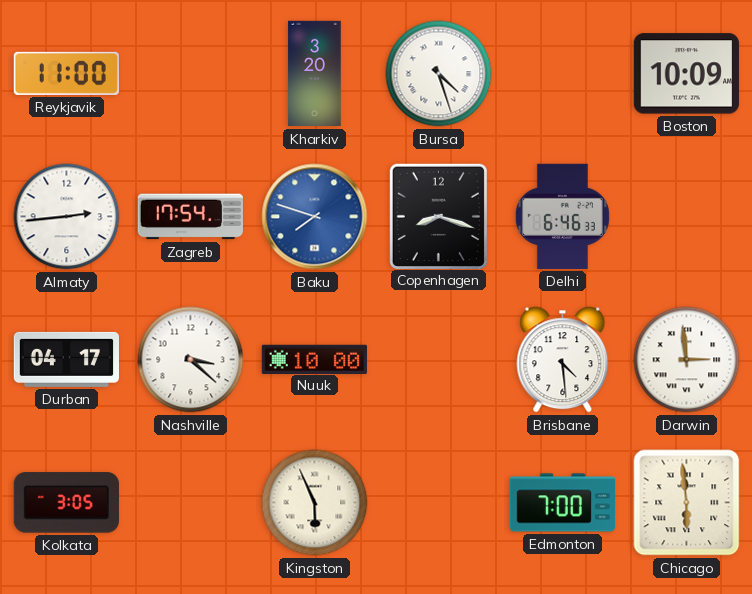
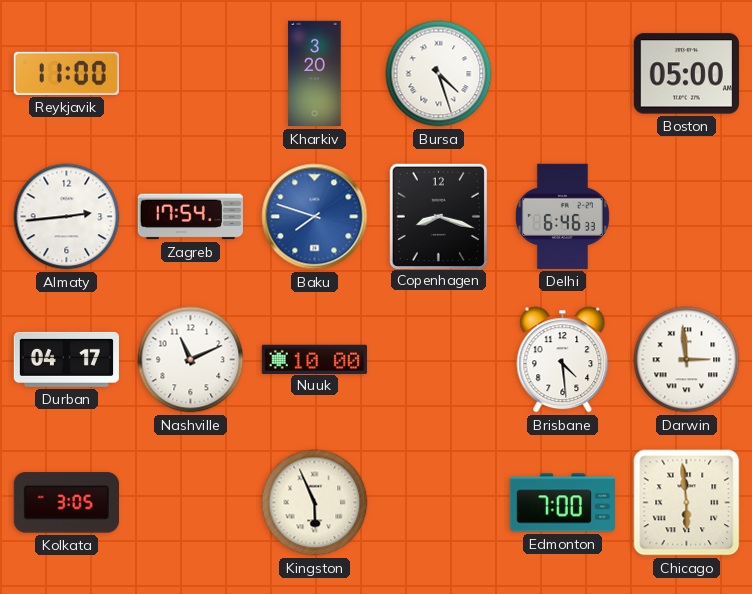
Boston: 10:09 -> 05:00
Nashville: 3:22 -> 11:11
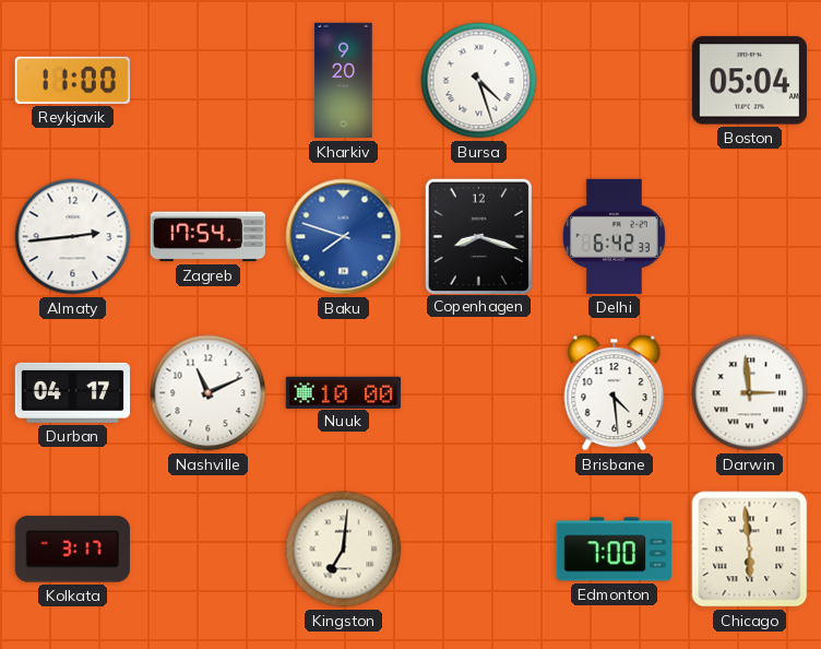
Kharkiv: 3:20 -> 9:20
Boston: 05:00 -> 05:04
Delhi: 6:46 -> 6:42
Kolkata: 3:05 -> 3:17
Kingston: 5:56 -> 7:01
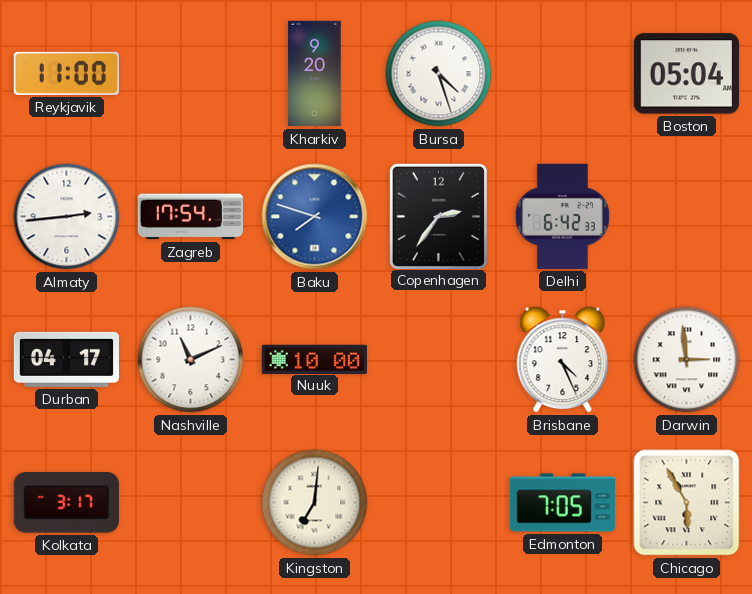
Copenhagen: 8:18 -> 2:36
Brisbane: 4:29 -> 4:26
Edmonton: 7:00 -> 7:05
Chicago: 5:59 -> 5:55
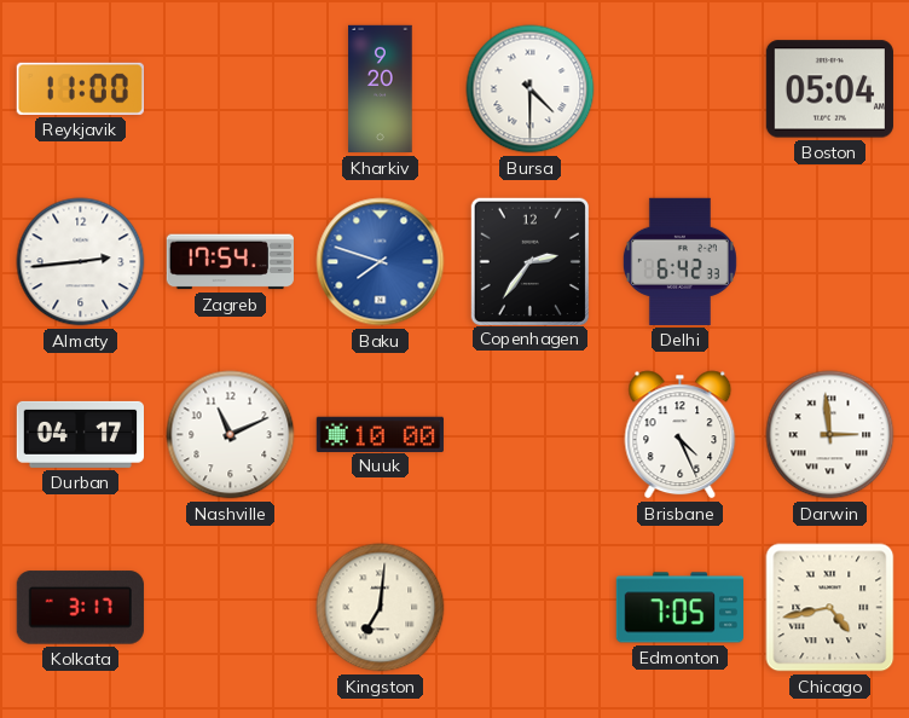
Bursa: 4:27 -> 4:30
Chicago: 5:55 -> 4:43
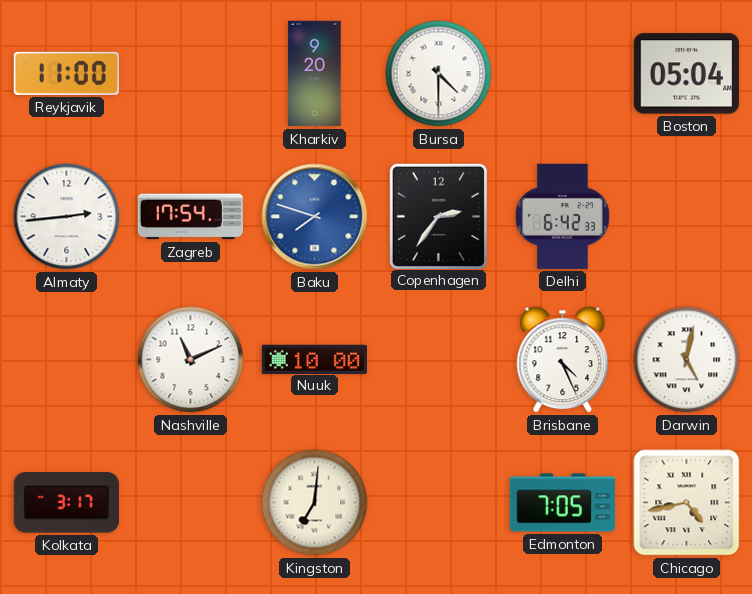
Durban: 04:17 -> none
Darwin: 2:59 -> 5:02
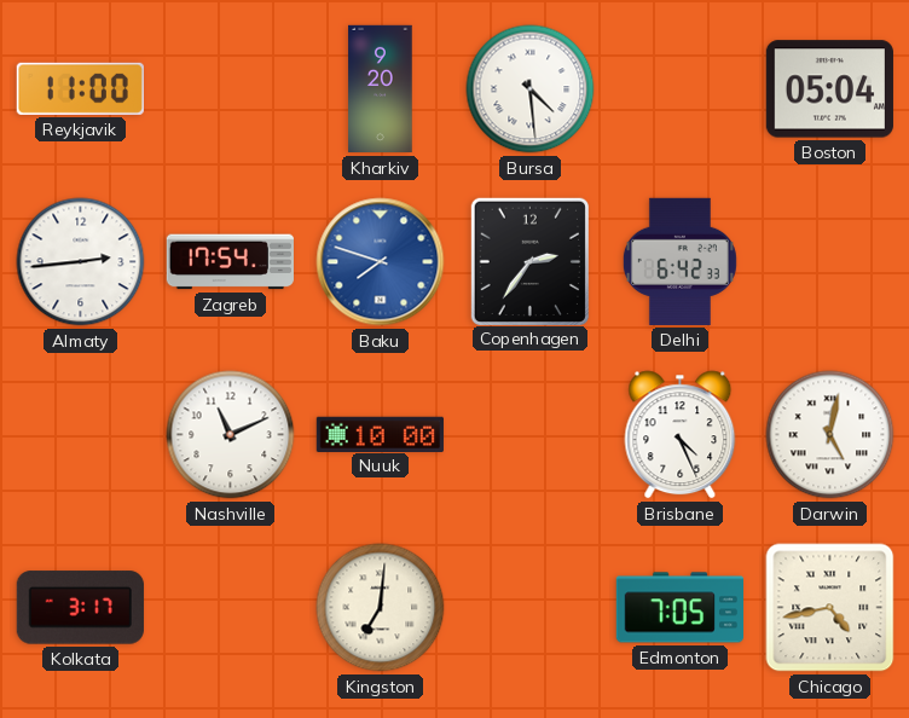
Bursa: 4:30 -> 4:29
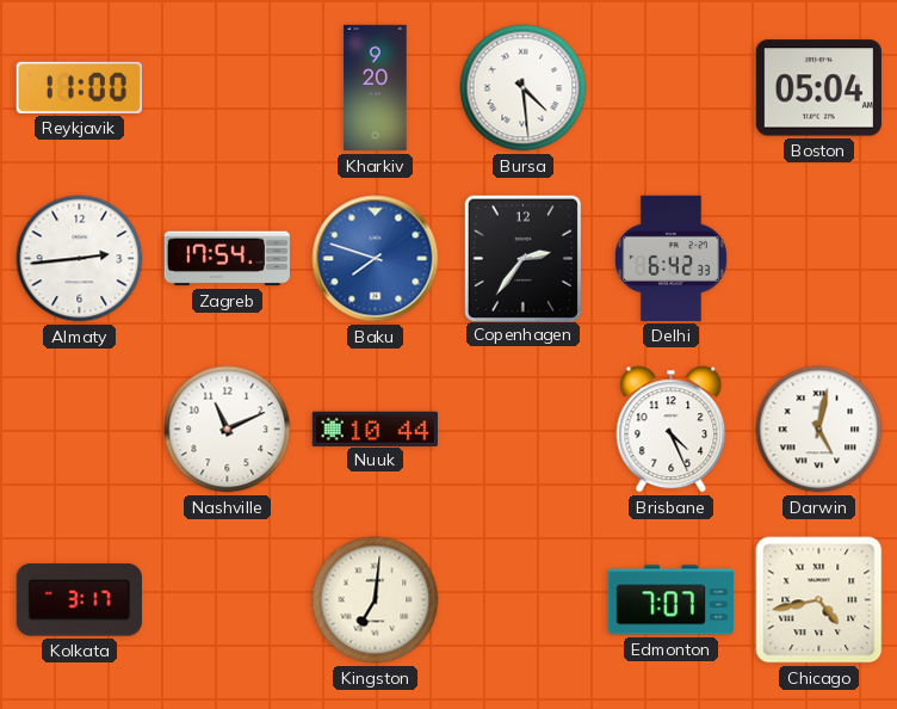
Nuuk: 10:00 -> 10:44
Edmonton: 7:05 -> 7:07
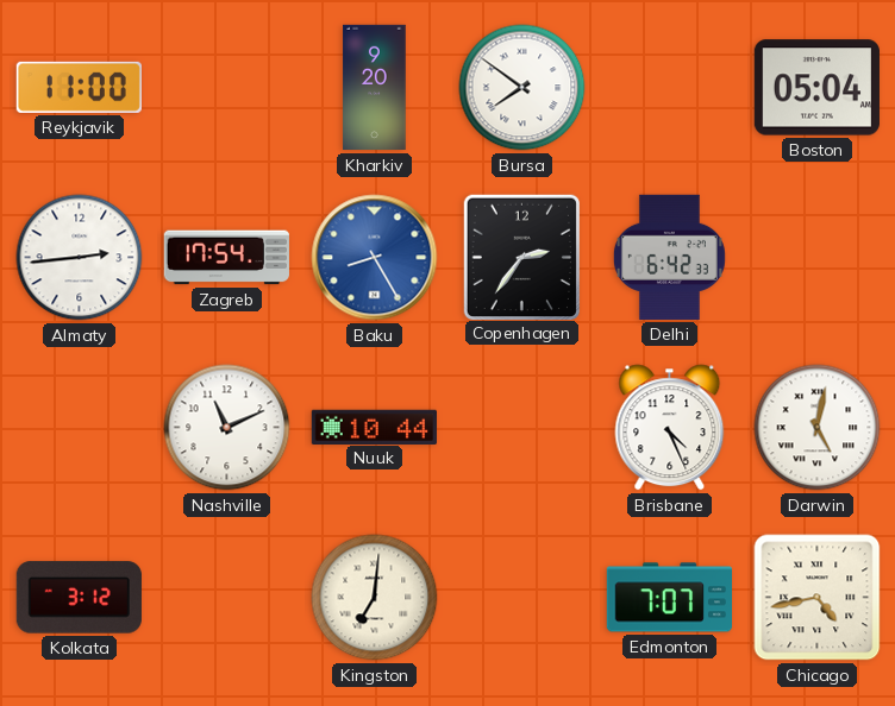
Bursa: 4:29 -> 7:51
Baku: 7:48 -> 8:25
Kolkata: 3:17 -> 3:12
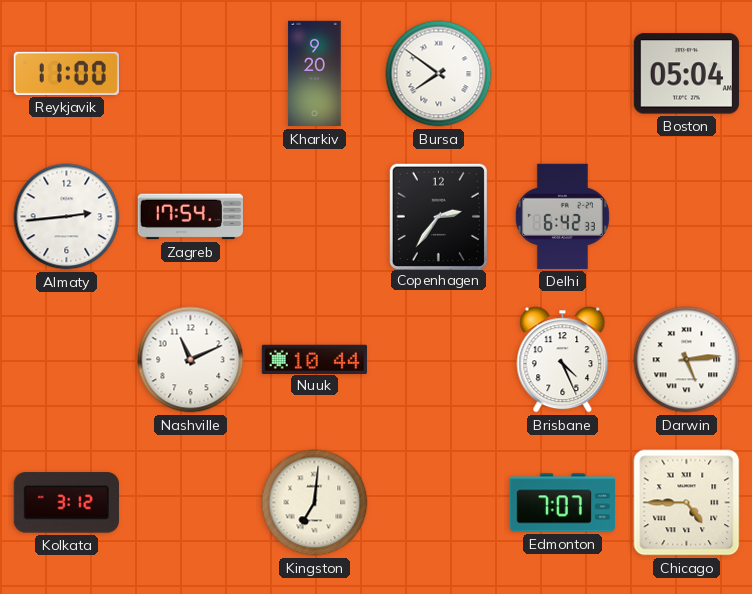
Baku: 8:25 -> none
Darwin: 5:02 -> 5:14
Chicago: 4:43 -> 4:45
